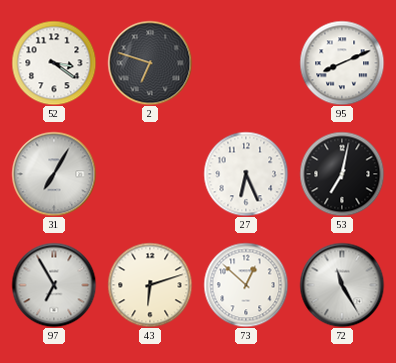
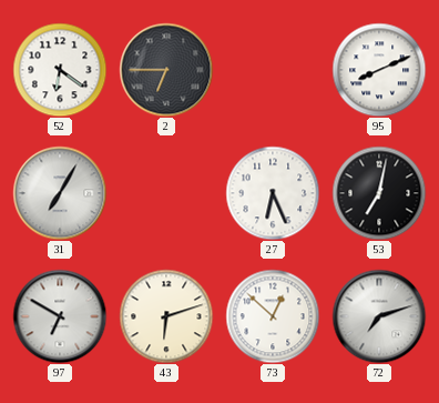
52: 3:21 -> 6:21
2: 6:48 -> 6:45
97: 6:55 -> 6:50
72: 11:25 -> 7:12
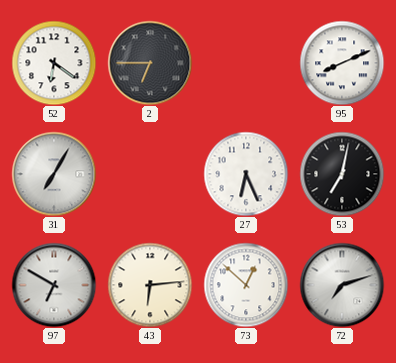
43: 6:12 -> 6:14
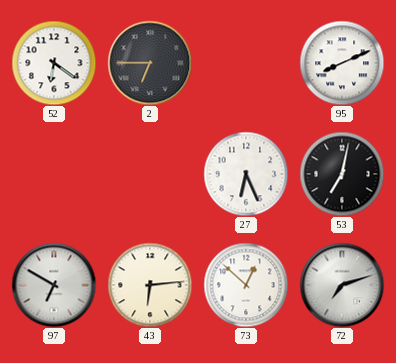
31: 7:05 -> none
